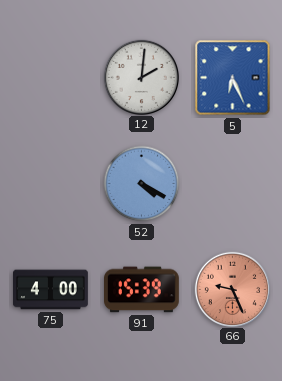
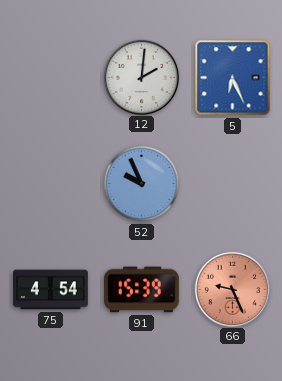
52: 4:20 -> 9:56
75: 4:00 -> 4:54
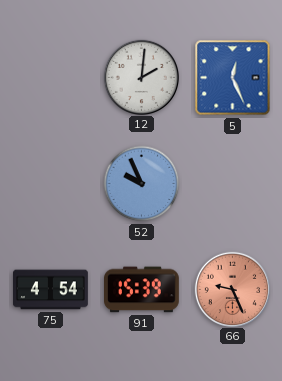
5: 6:26 -> 12:26
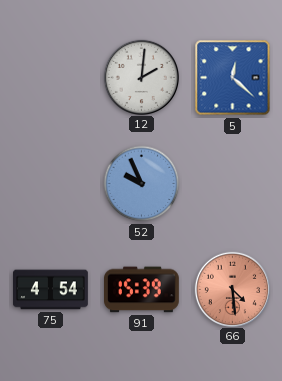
5: 12:26 -> 12:22
66: 9:26 -> 4:29
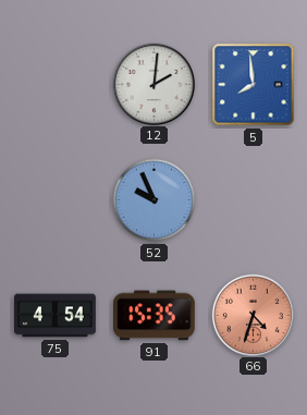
5: 12:22 -> 7:59
91: 15:39 -> 15:35
66: 4:29 -> 4:33
